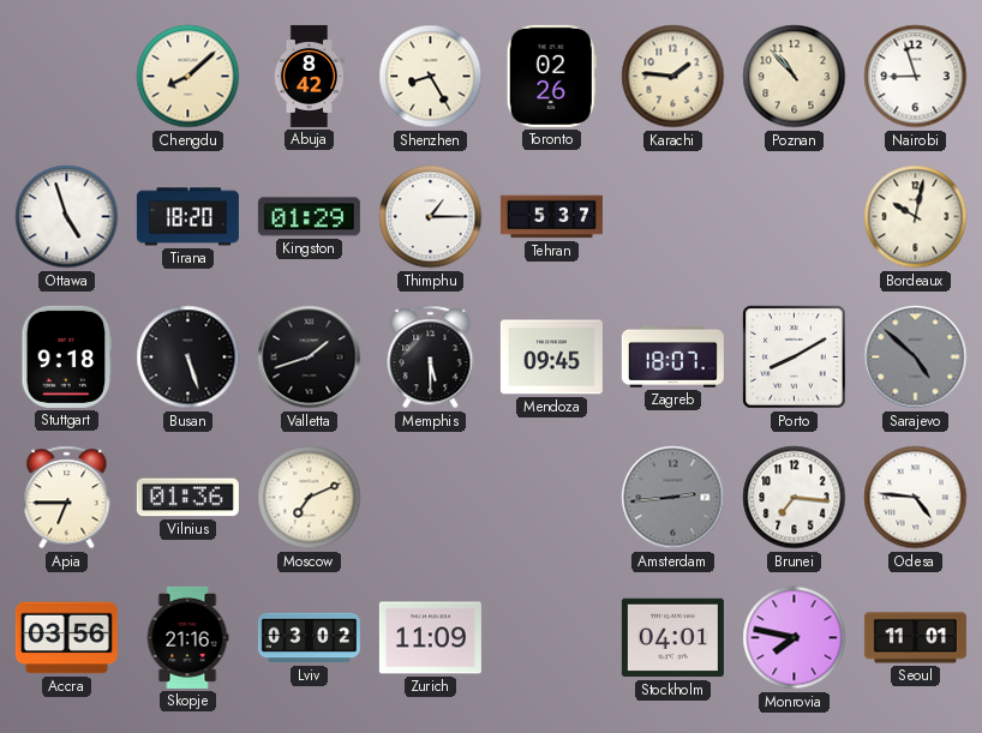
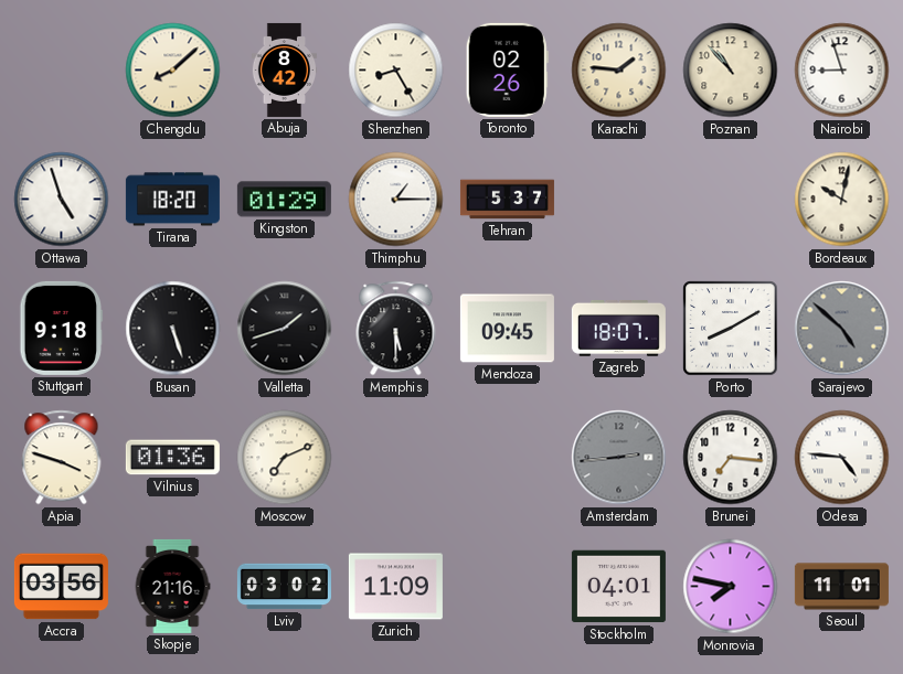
Apia: 6:45 -> 3:48
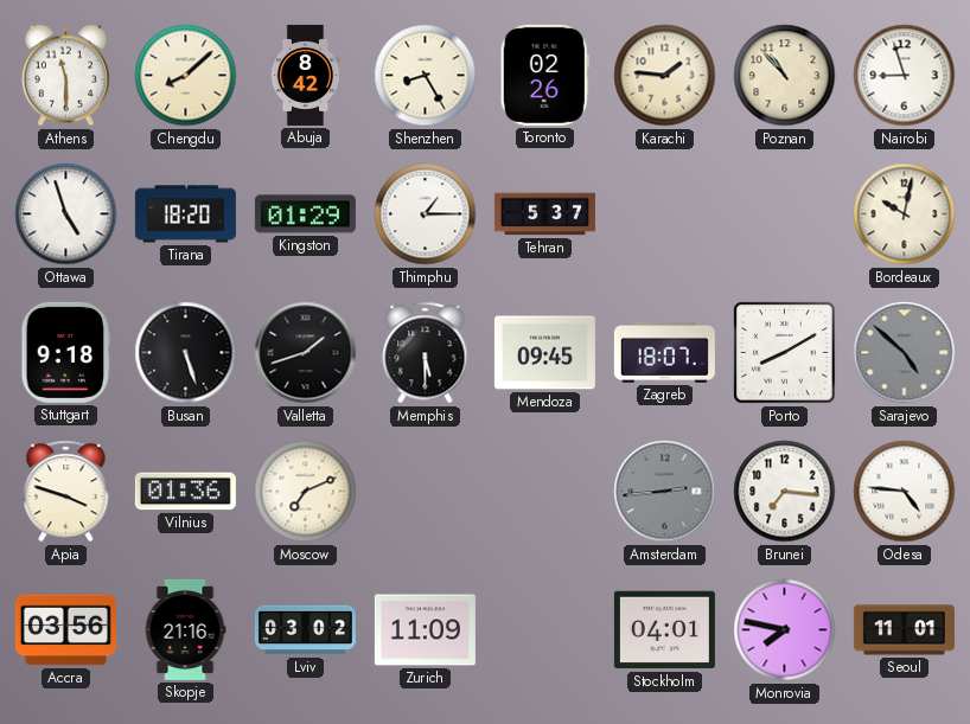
Athens: none -> 11:30
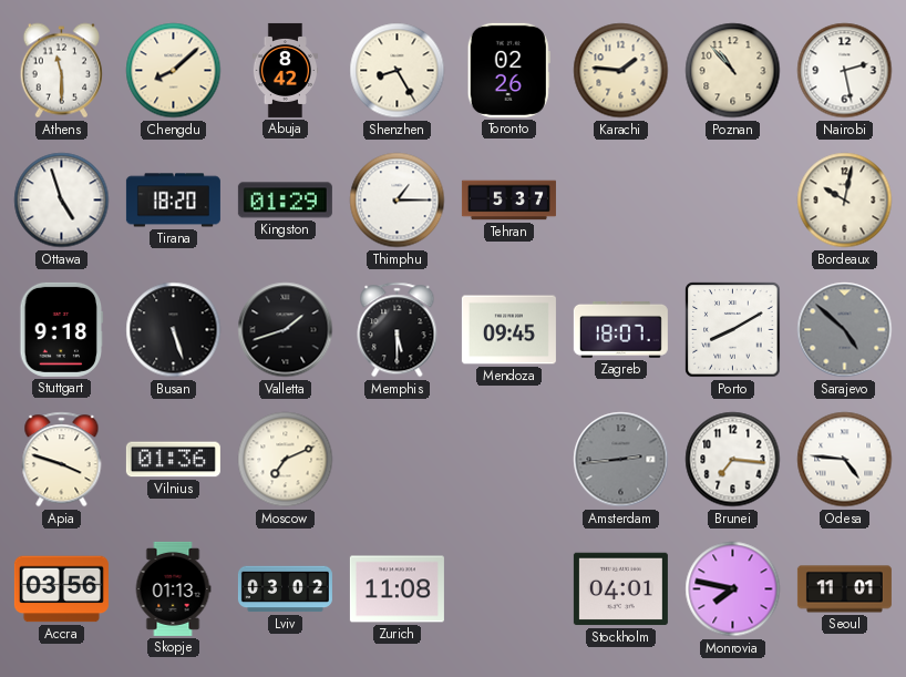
Nairobi: 8:57 -> 2:28
Skopje: 21:16 -> 01:13
Zurich: 11:09 -> 11:08
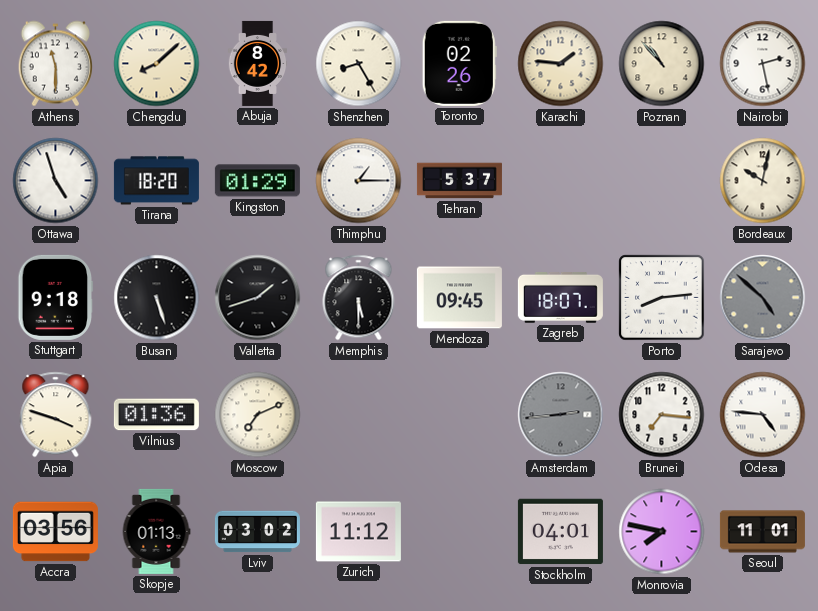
Porto: 8:10 -> 8:14
Zurich: 11:08 -> 11:12
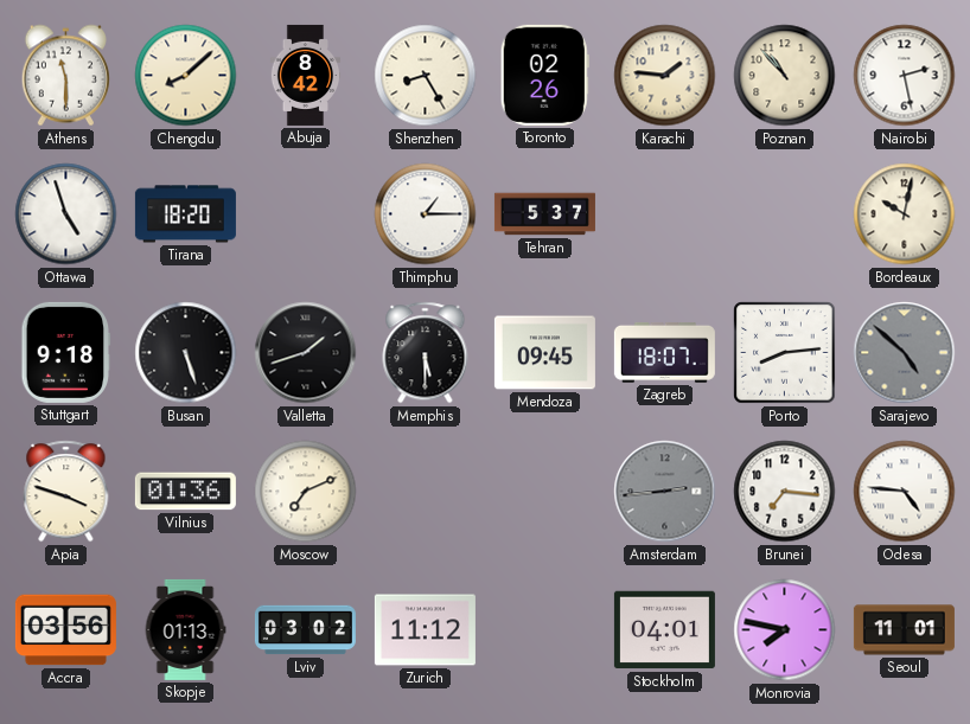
Kingston: 01:29 -> none
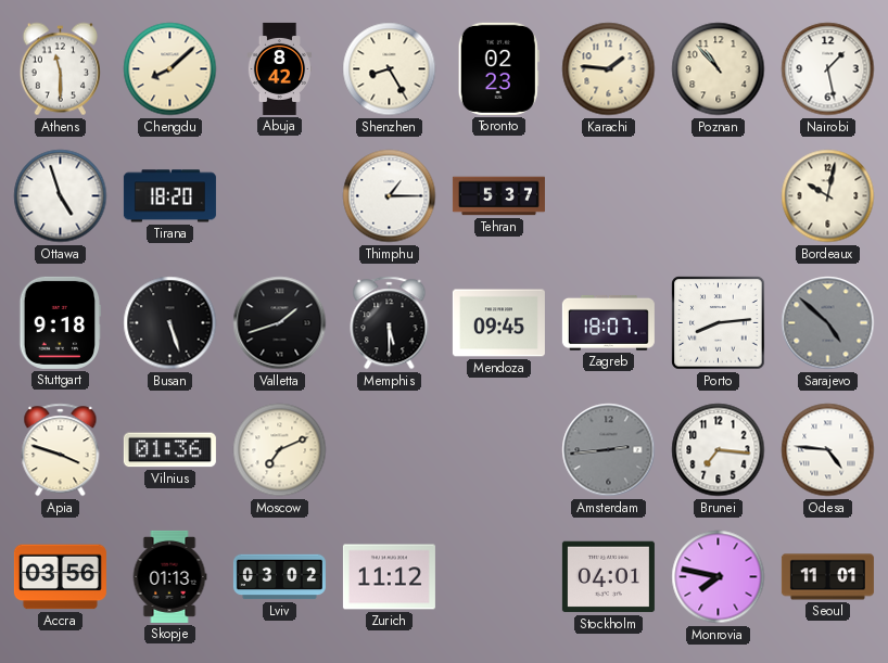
Toronto: 02:26 -> 02:23
Nairobi: 2:28 -> 1:28
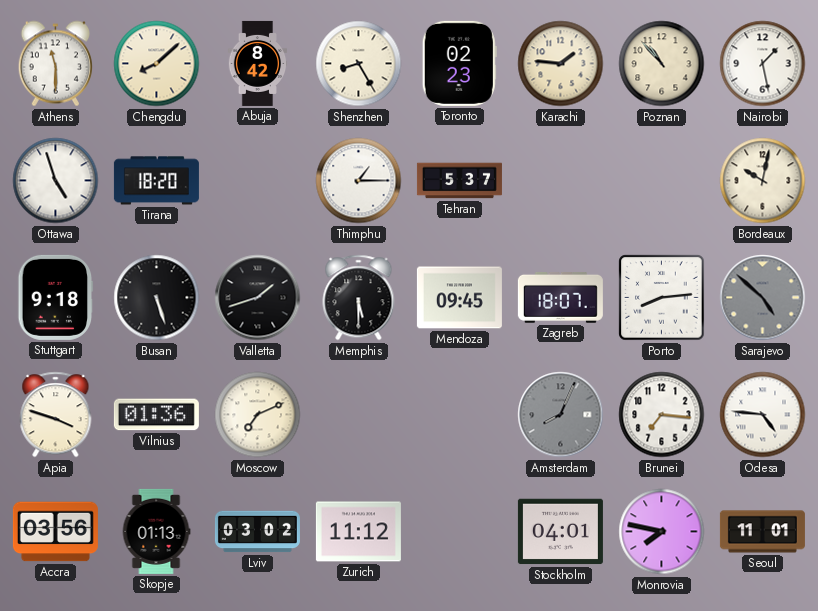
Amsterdam: 2:44 -> 8:04
